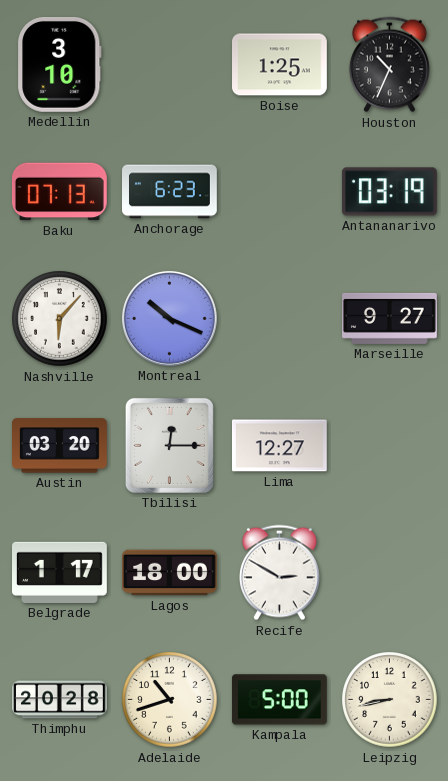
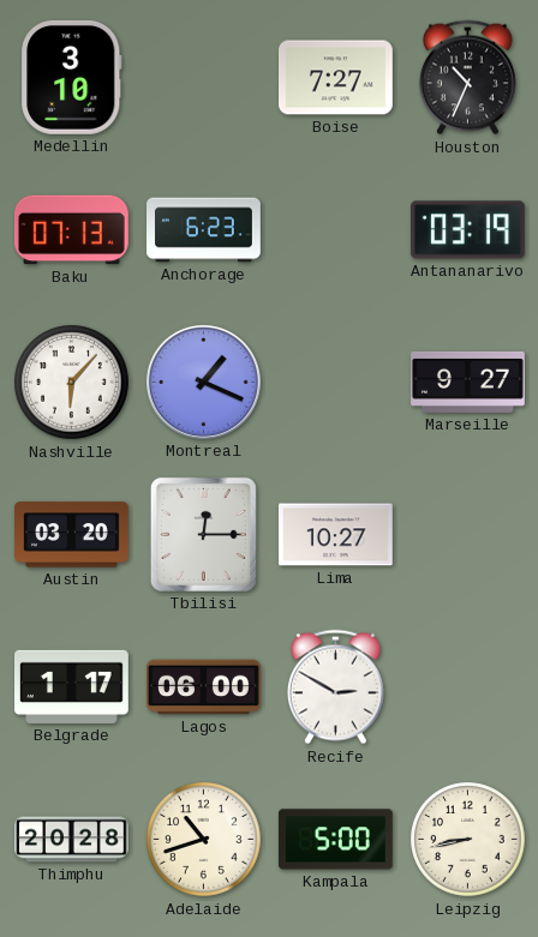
Boise: 1:25 -> 7:27
Montreal: 10:19 -> 1:19
Lima: 12:27 -> 10:27
Lagos: 18:00 -> 06:00
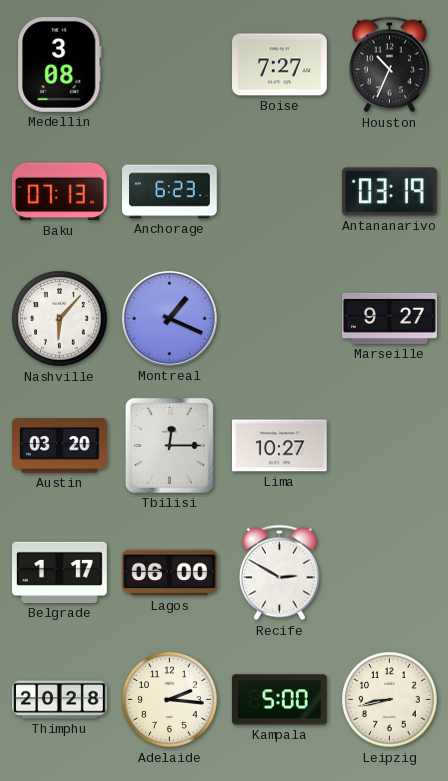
Medellin: 3:10 -> 3:08
Adelaide: 10:42 -> 2:16
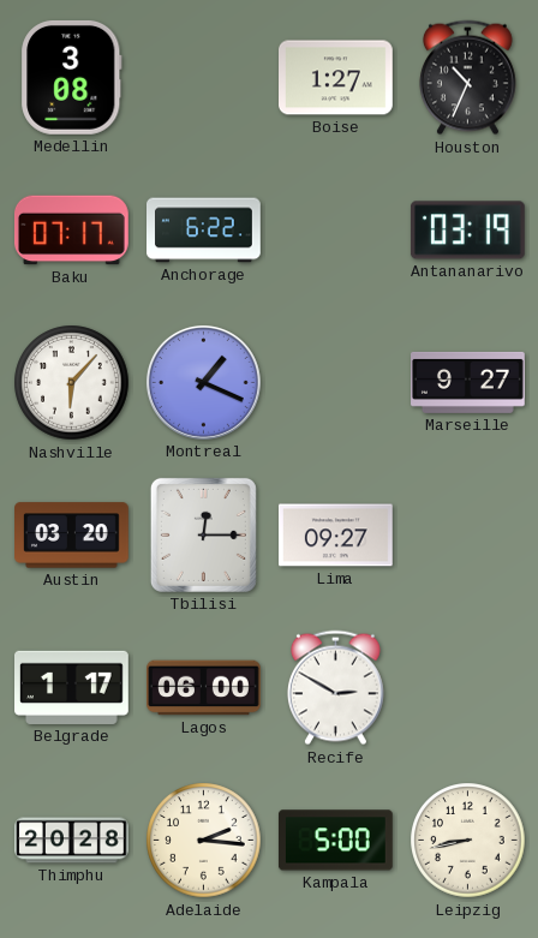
Boise: 7:27 -> 1:27
Baku: 07:13 -> 07:17
Anchorage: 6:23 -> 6:22
Lima: 10:27 -> 09:27
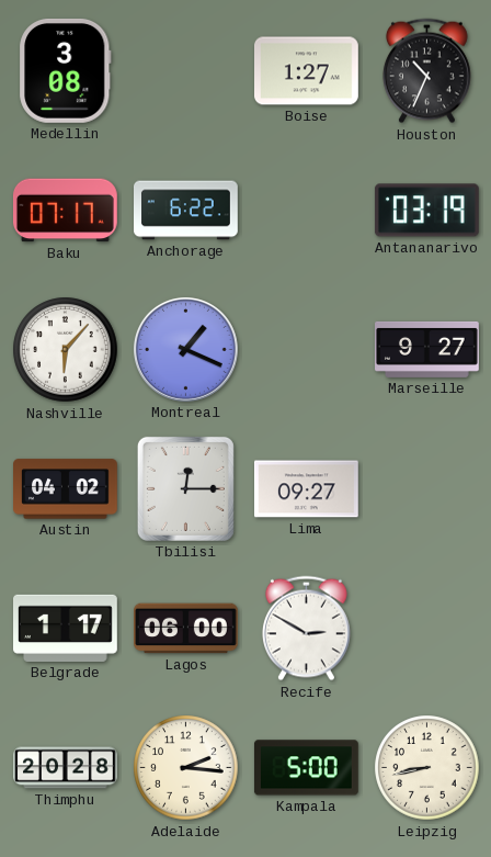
Austin: 03:20 -> 04:02
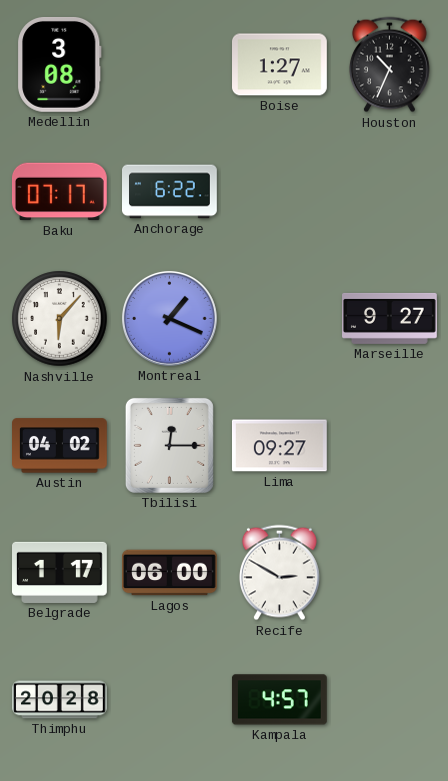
Antananarivo: 03:19 -> none
Adelaide: 2:16 -> none
Kampala: 5:00 -> 4:57
Leipzig: 8:43 -> none
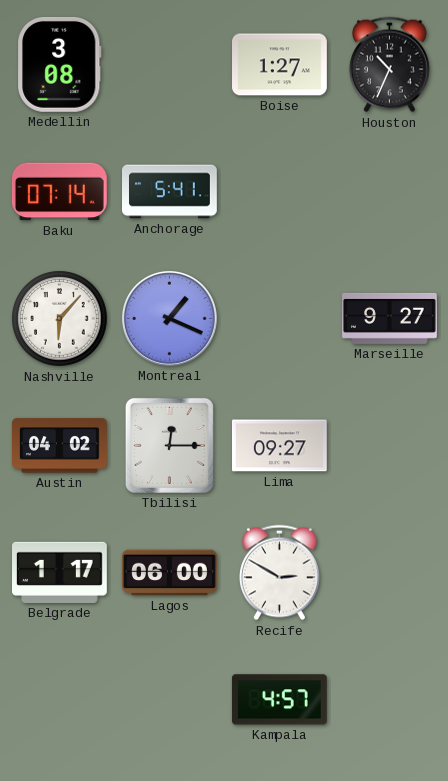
Baku: 07:17 -> 07:14
Anchorage: 6:22 -> 5:41
Thimphu: 20:28 -> none
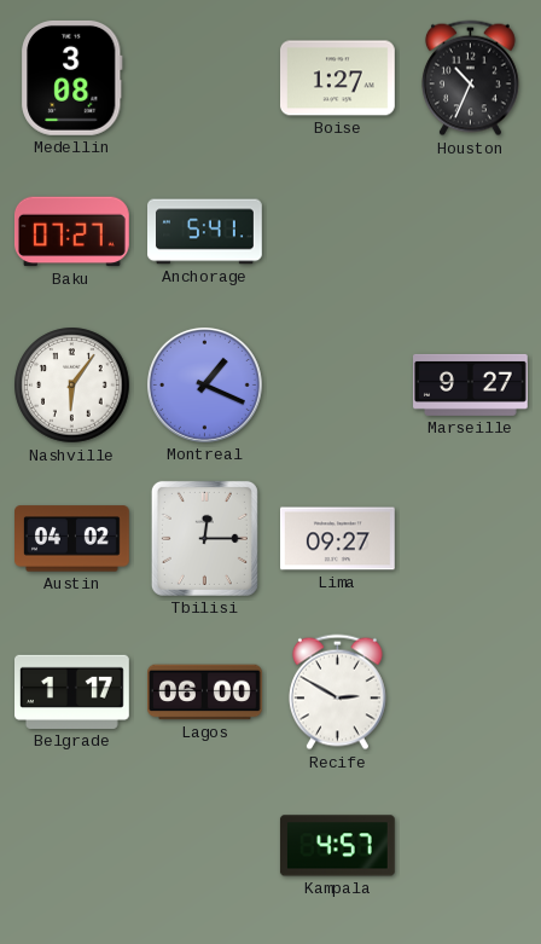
Baku: 07:14 -> 07:27
Nashville: 6:07 -> 6:06
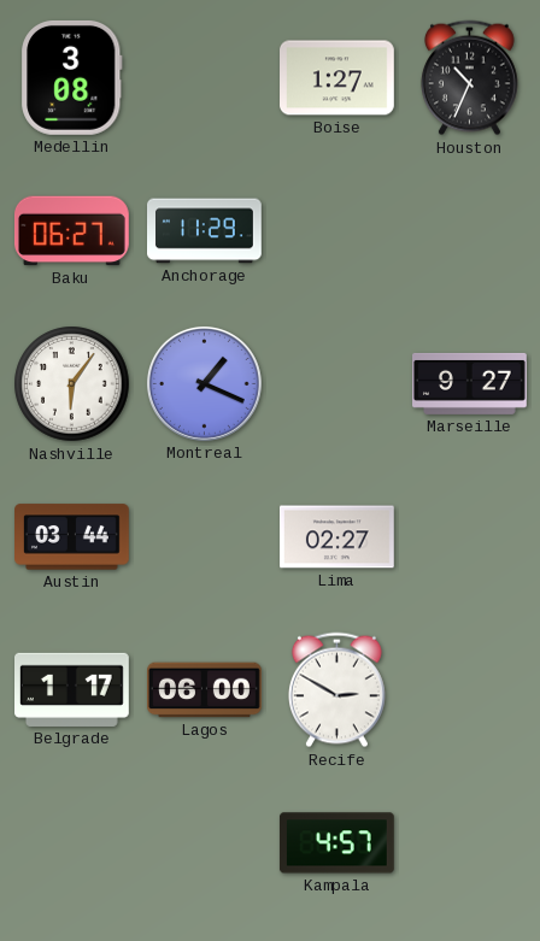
Baku: 07:27 -> 06:27
Anchorage: 5:41 -> 11:29
Austin: 04:02 -> 03:44
Tbilisi: 12:15 -> none
Lima: 09:27 -> 02:27
